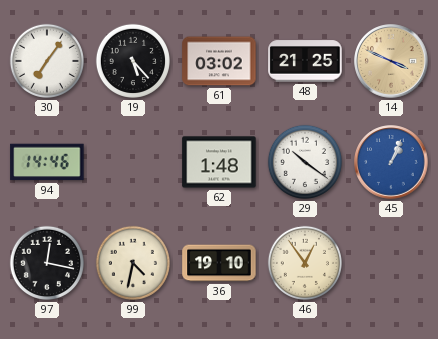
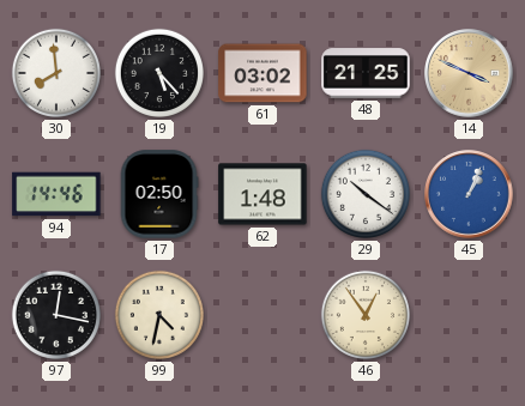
30: 7:06 -> 7:59
17: none -> 02:50
36: 19:10 -> none
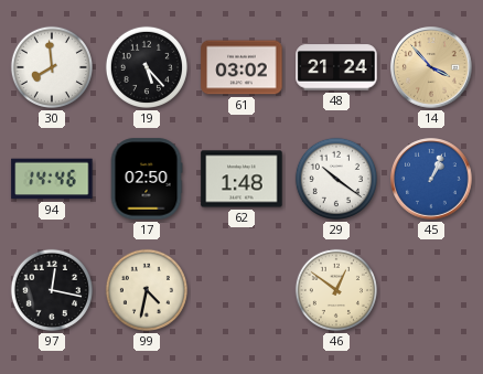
48: 21:25 -> 21:24
14: 3:49 -> 3:53
46: 12:54 -> 12:51
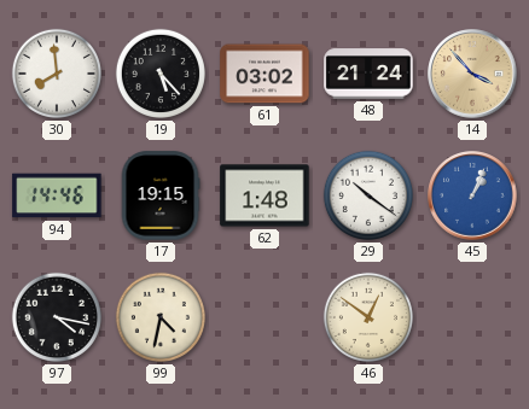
17: 02:50 -> 19:15
97: 12:17 -> 4:17
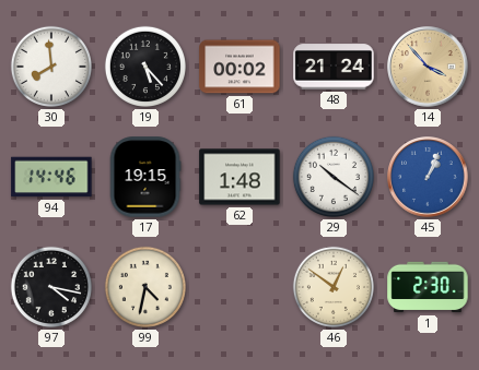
61: 03:02 -> 00:02
1: none -> 2:30
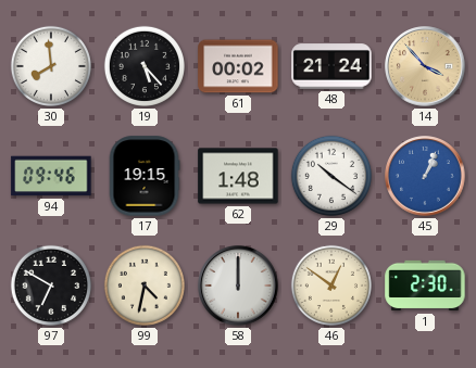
94: 14:46 -> 09:46
97: 4:17 -> 6:50
58: none -> 12:00
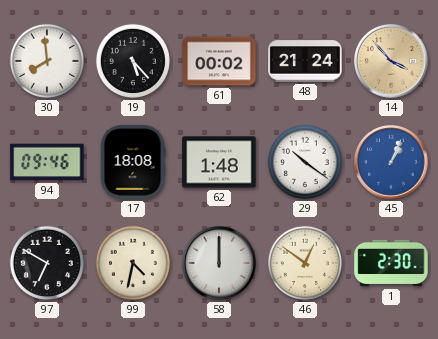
17: 19:15 -> 18:08
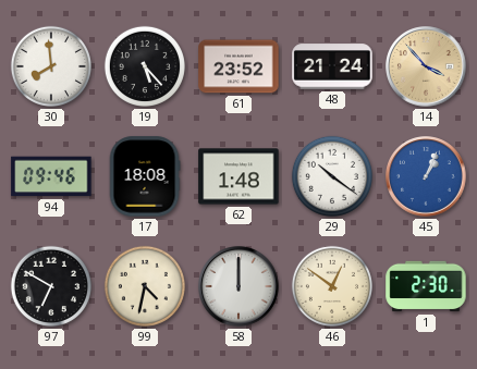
61: 00:02 -> 23:52
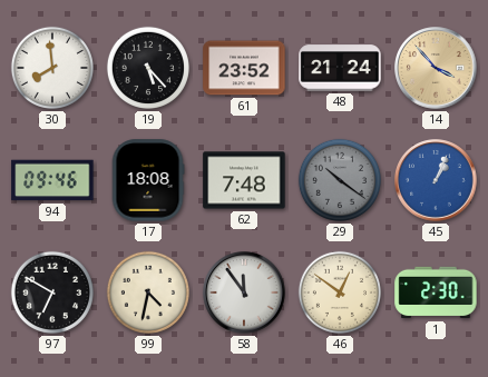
62: 1:48 -> 7:48
29 dial: white -> grey
58: 12:00 -> 11:54
